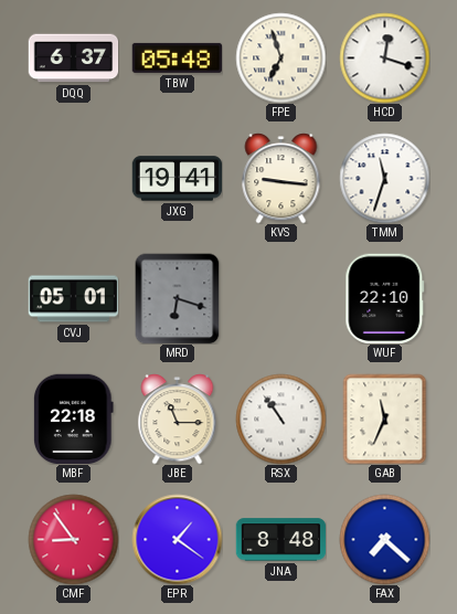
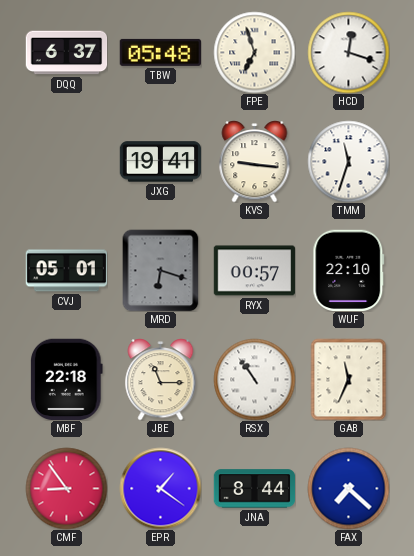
RYX: none -> 00:57
JNA: 8:48 -> 8:44
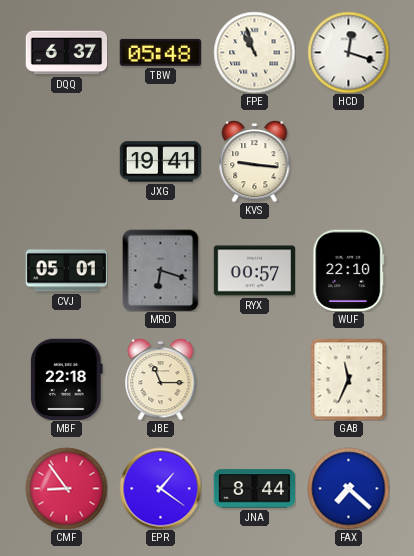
FPE: 6:57 -> 10:57
TMM: 11:33 -> none
RSX: 10:54 -> none
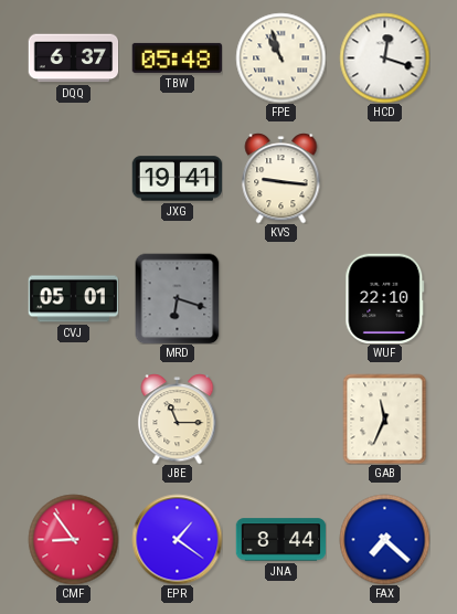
RYX: 00:57 -> none
MBF: 22:18 -> none
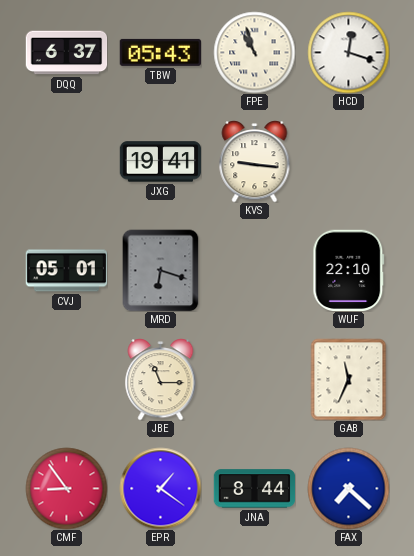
TBW: 05:48 -> 05:43
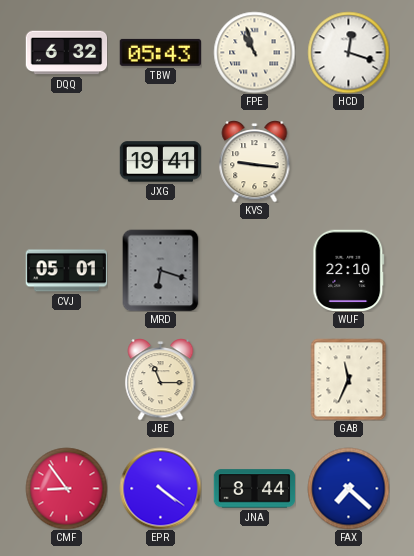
DQQ: 6:37 -> 6:32
EPR: 1:21 -> 4:21
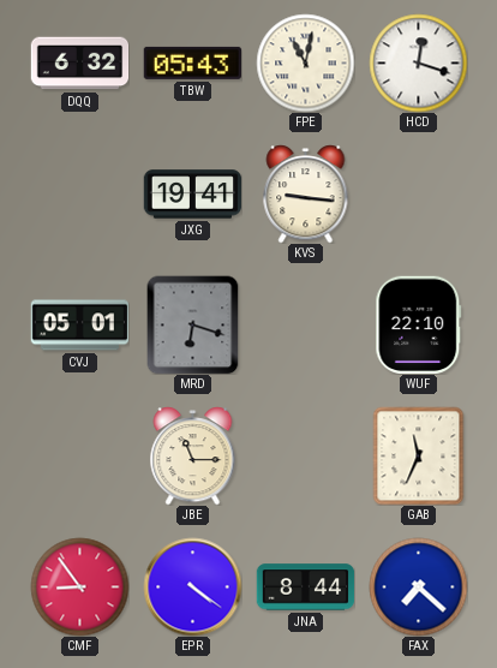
FPE: 10:57 -> 11:02
